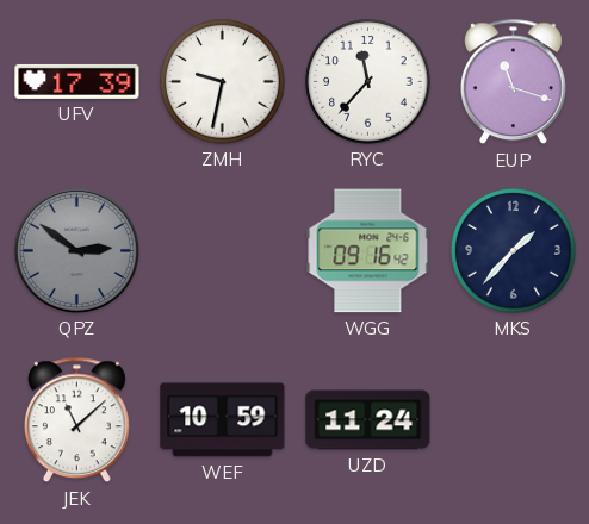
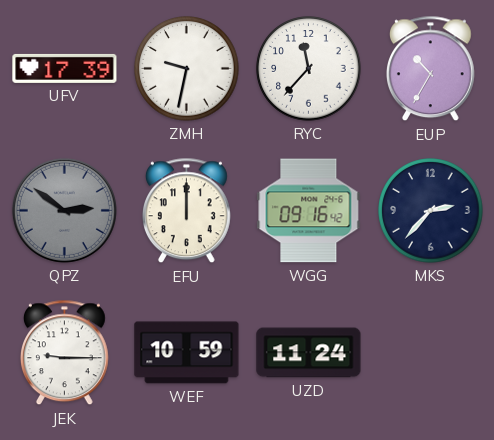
EUP: 11:18 -> 10:35
EFU: none -> 12:00
MKS: 1:37 -> 2:37
JEK: 11:08 -> 9:15
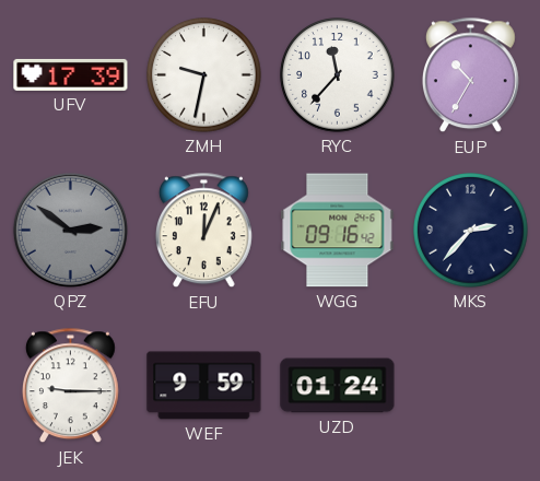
EFU: 12:00 -> 12:04
WEF: 10:59 -> 9:59
UZD: 11:24 -> 01:24
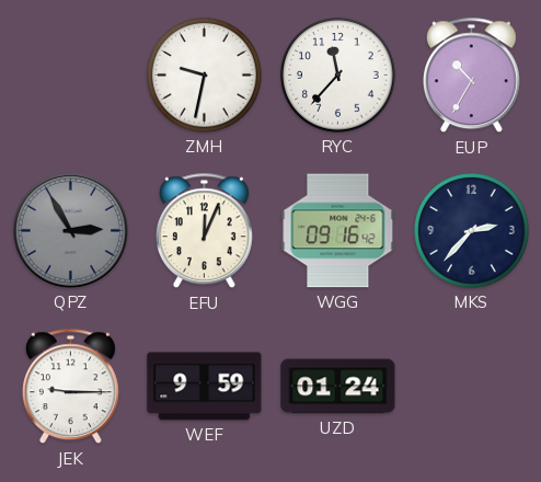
UFV: 17:39 -> none
QPZ: 2:51 -> 2:55
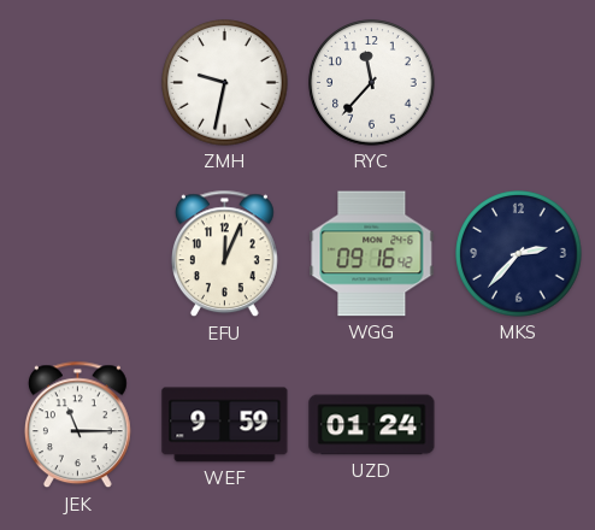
EUP: 10:35 -> none
QPZ: 2:55 -> none
JEK: 9:15 -> 11:15
